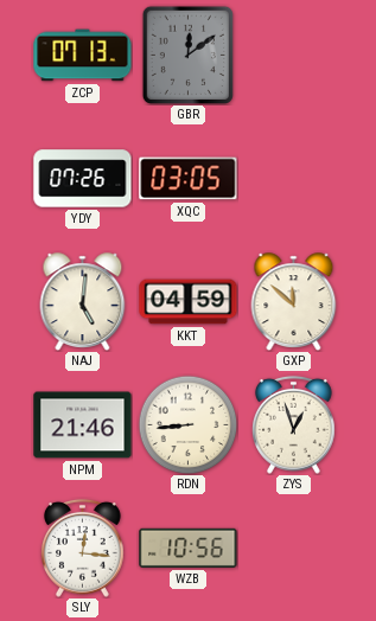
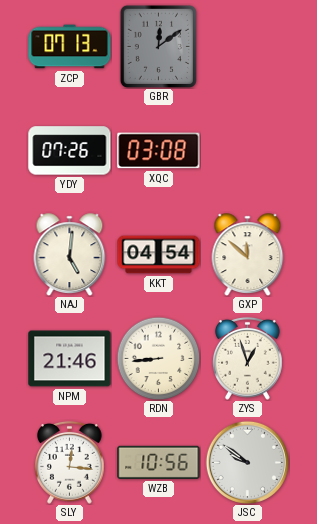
XQC: 03:05 -> 03:08
KKT: 04:59 -> 04:54
JSC: none -> 9:51
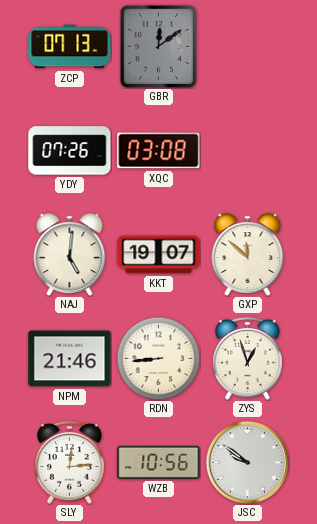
KKT: 04:54 -> 19:07
SLY: 12:16 -> 12:14
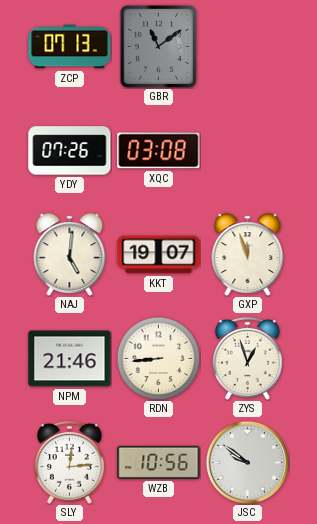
GBR: 12:09 -> 11:09
GXP: 11:52 -> 11:57
